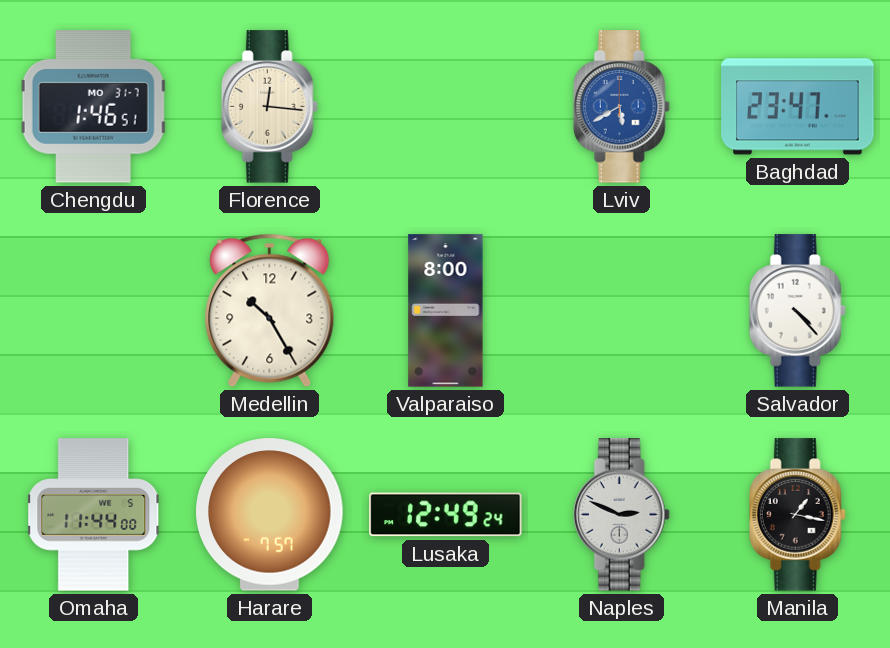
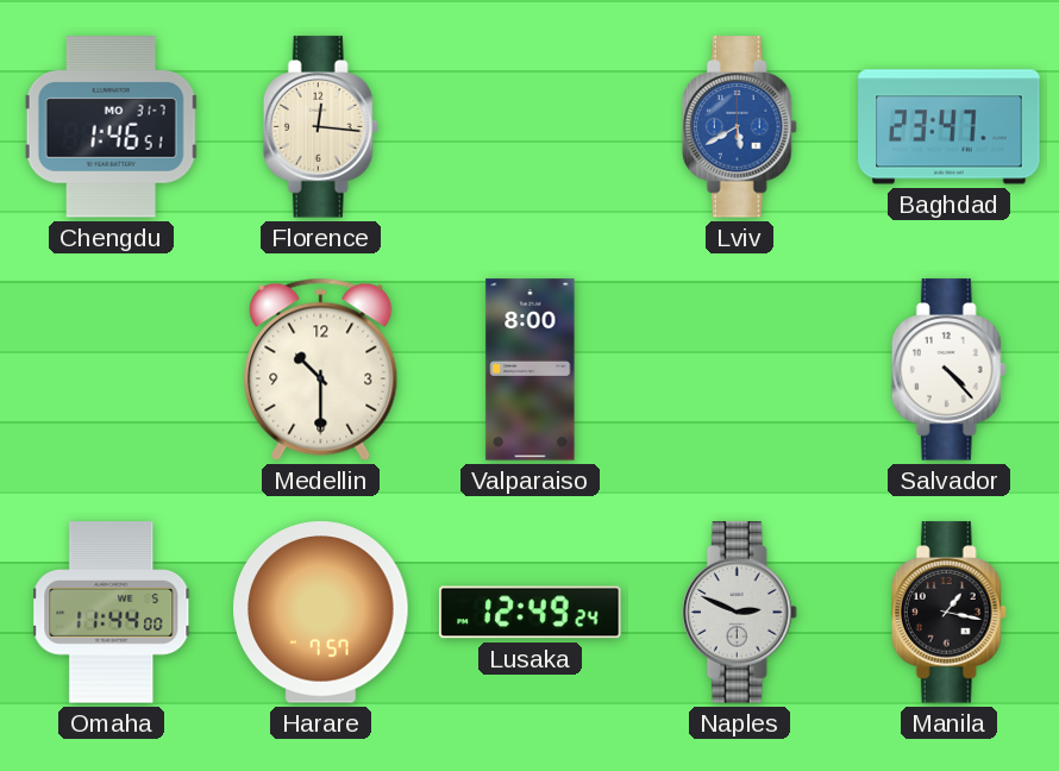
Medellin: 10:25 -> 10:30
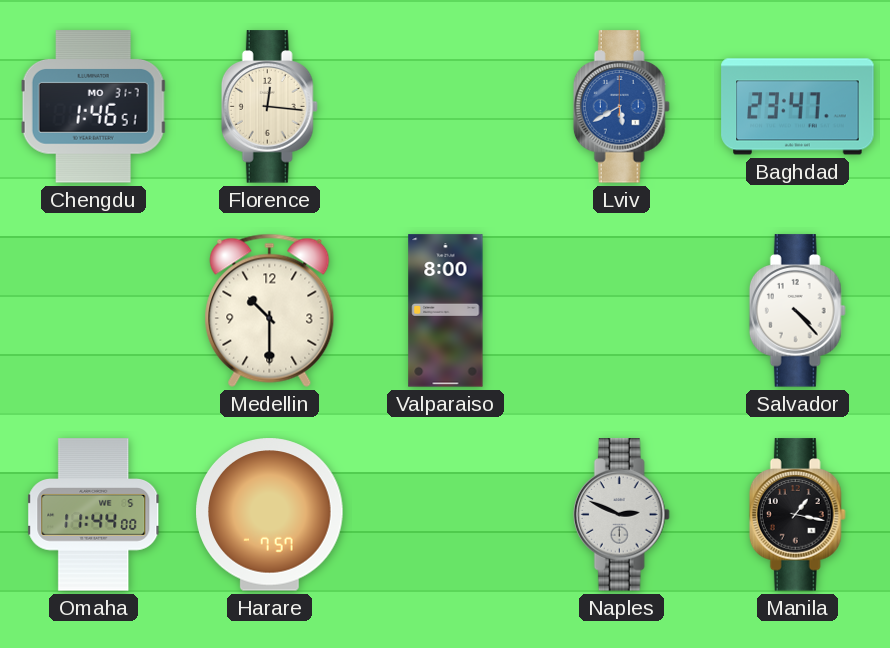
Lusaka: 12:49 -> none
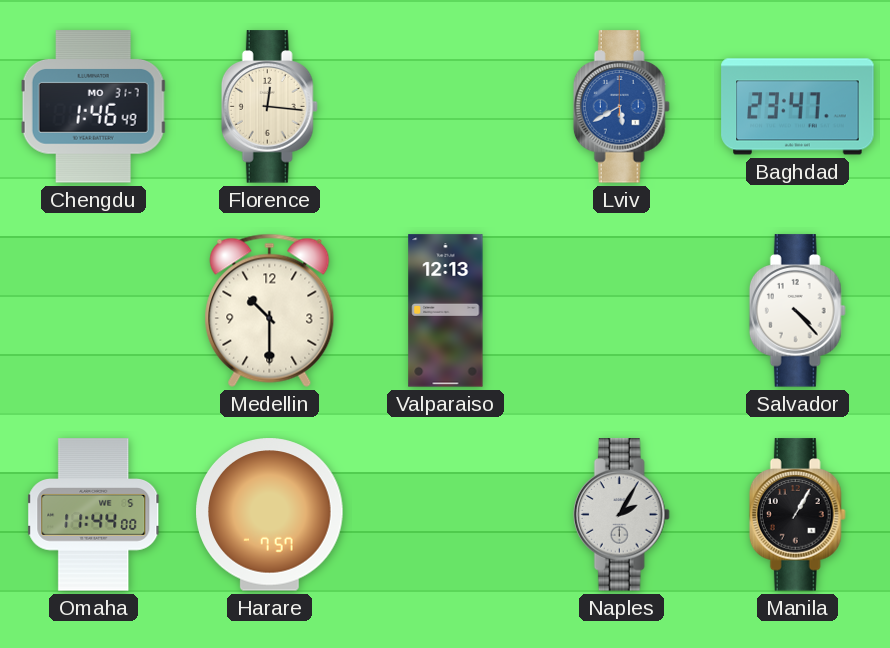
Chengdu: 1:46:51 -> 1:46:49
Valparaiso: 8:00 -> 12:13
Naples: 2:49 -> 2:05
Manila: 1:17 -> 1:05
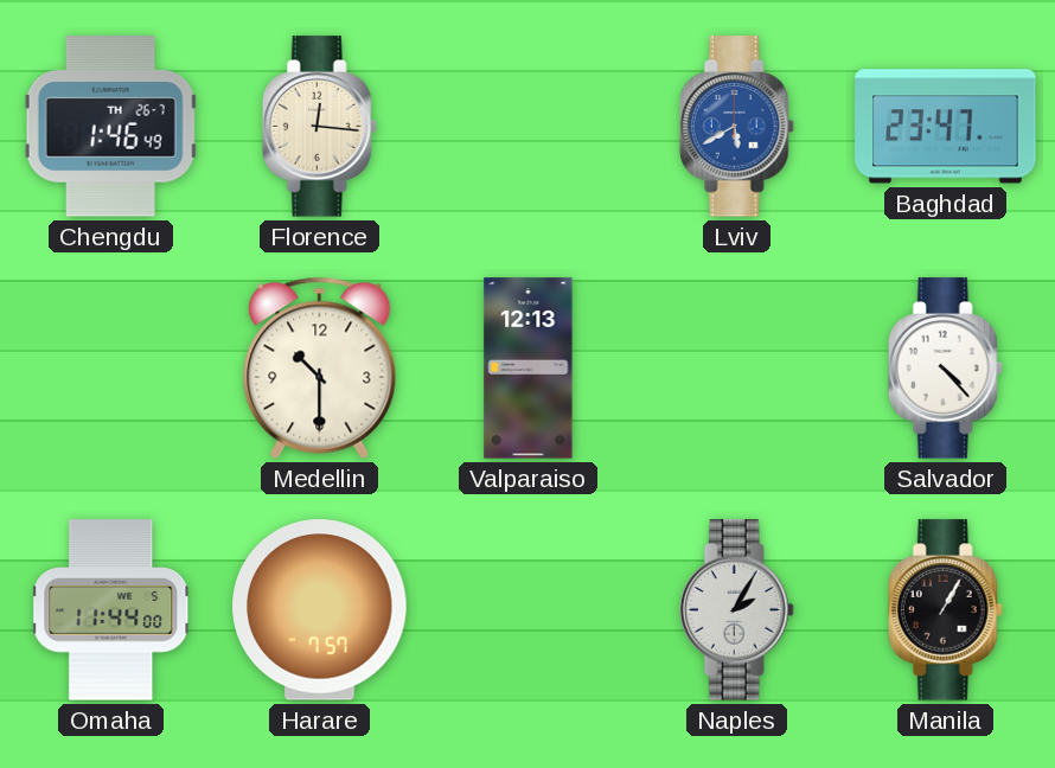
Chengdu date: MO 31-7 -> TH 26-7
